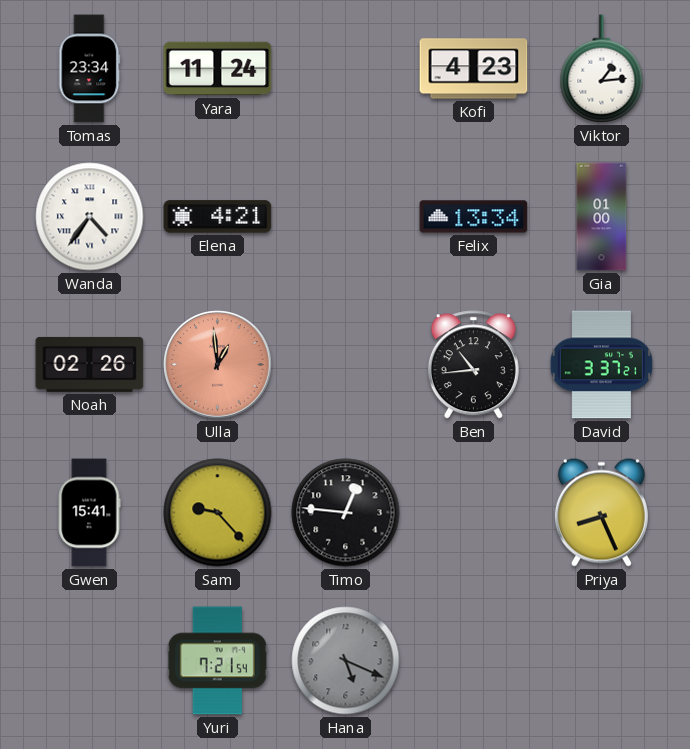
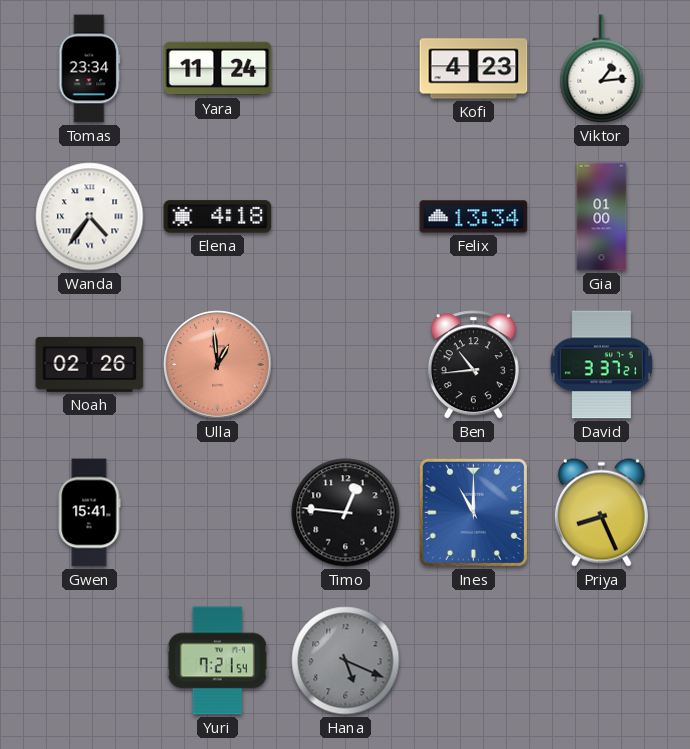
Elena: 4:21 -> 4:18
Sam: 9:23 -> none
Ines: none -> 11:00
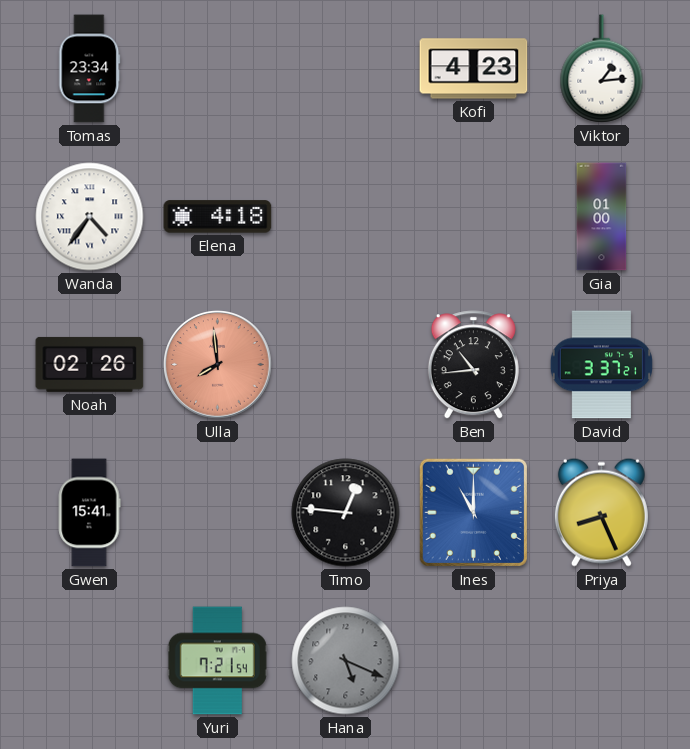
Yara: 11:24 -> none
Felix: 13:34 -> none
Ulla: 12:59 -> 7:59
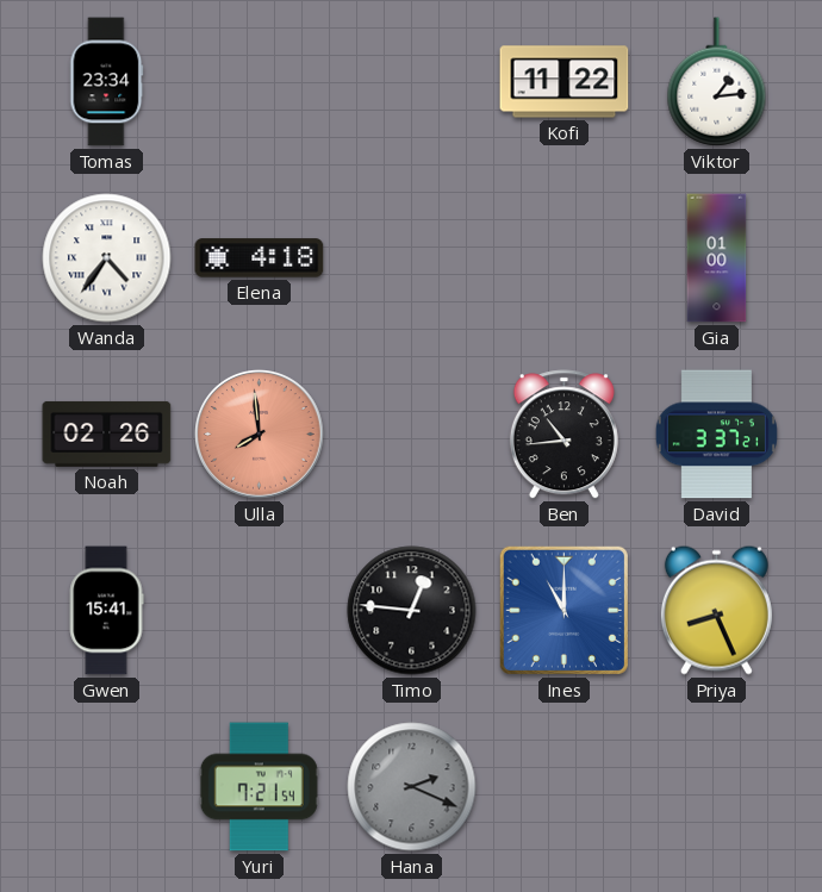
Kofi: 4:23 -> 11:22
Hana: 5:19 -> 2:19
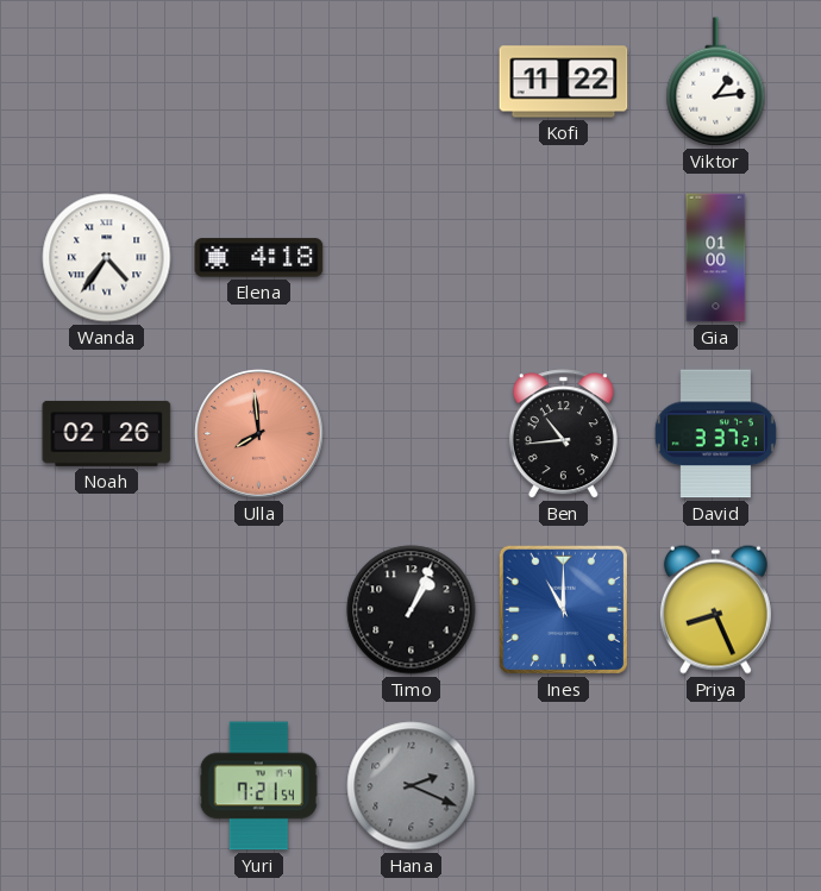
Tomas: 23:34 -> none
Gwen: 15:41 -> none
Timo: 12:46 -> 1:04
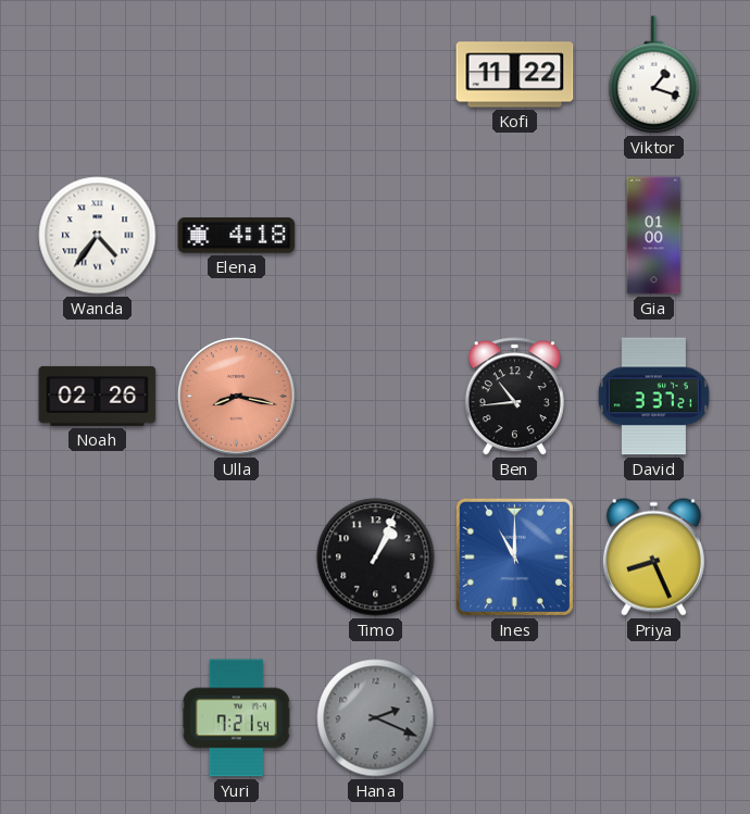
Viktor: 1:14 -> 1:18
Ulla: 7:59 -> 8:17
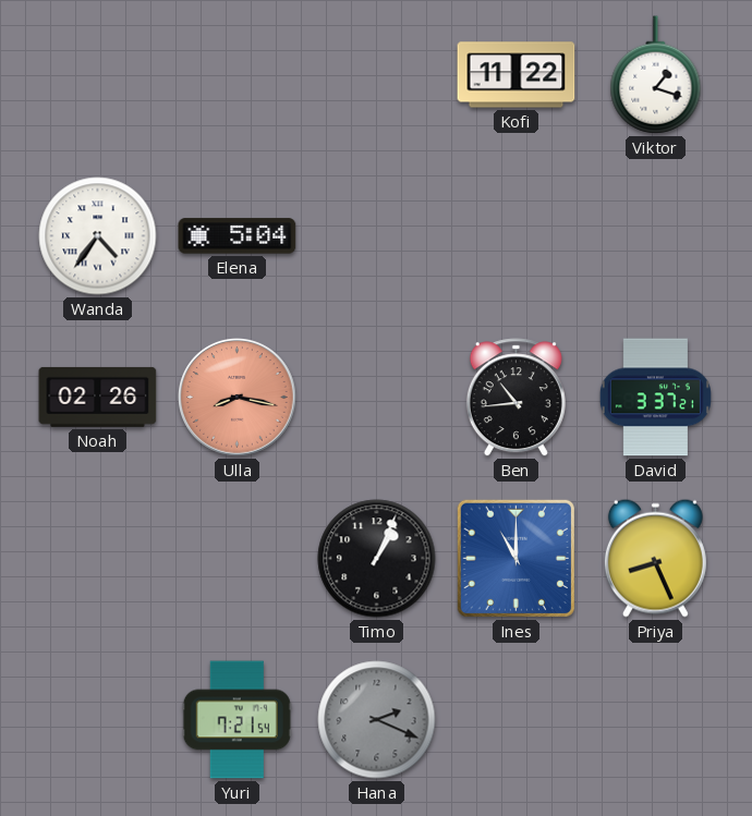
Elena: 4:18 -> 5:04
Gia: 01:00 -> none
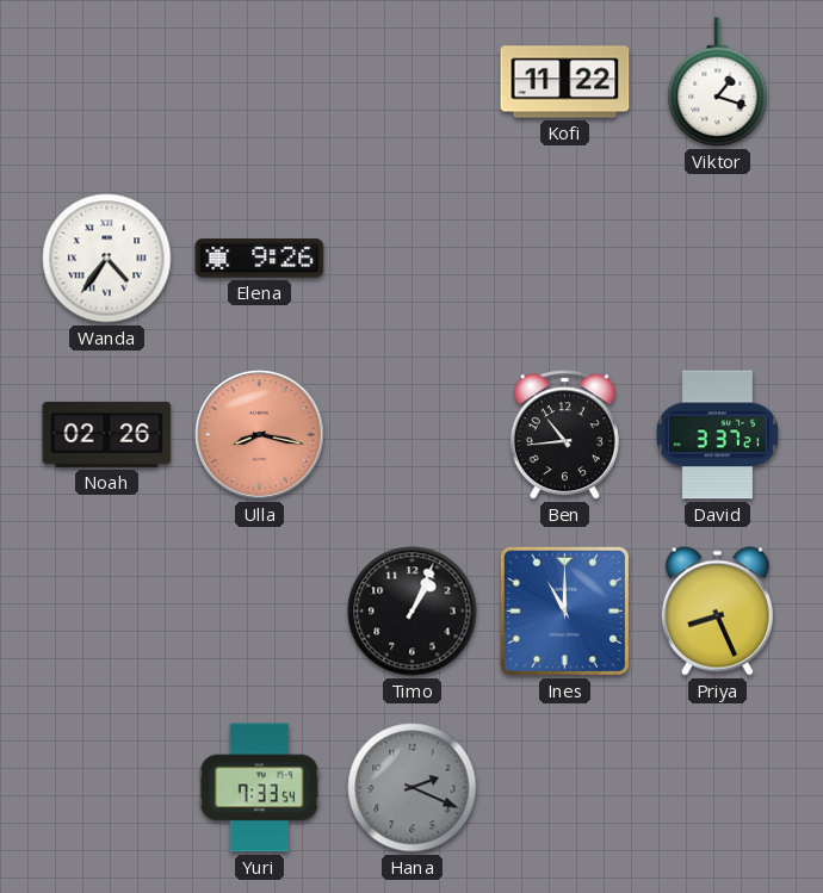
Elena: 5:04 -> 9:26
Yuri: 7:21 -> 7:33
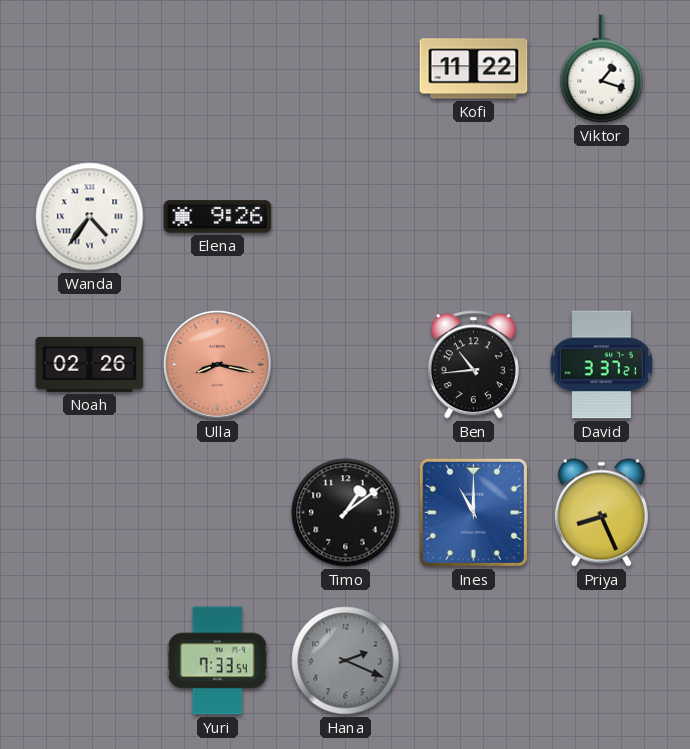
Timo: 1:04 -> 1:09
